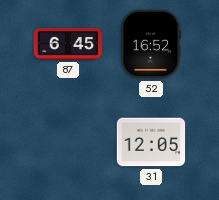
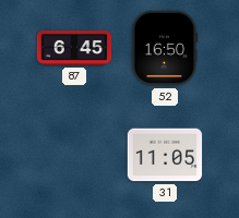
52: 16:52 -> 16:50
31: 12:05 -> 11:05
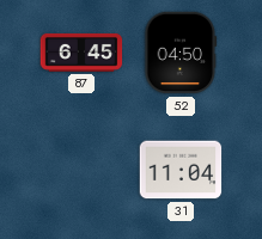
52: 16:50 -> 04:50
31: 11:05 -> 11:04
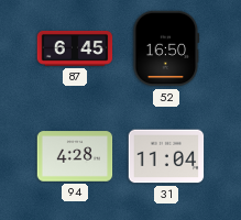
52: 04:50 -> 16:50
94: none -> 4:28
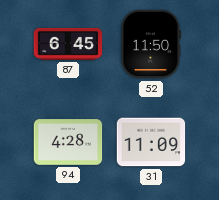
52: 16:50 -> 11:50
31: 11:04 -> 11:09
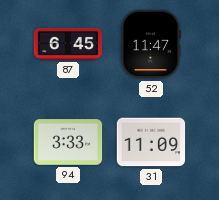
52: 11:50 -> 11:47
94: 4:28 -> 3:33
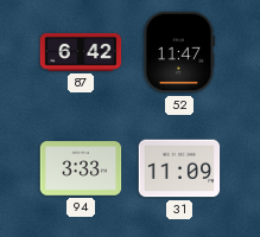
87: 6:45 -> 6:42
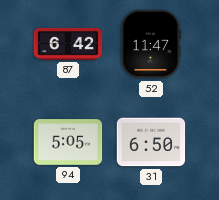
94: 3:33 -> 5:05
31: 11:09 -> 6:50
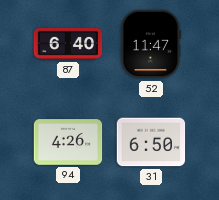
87: 6:42 -> 6:40
94: 5:05 -> 4:26
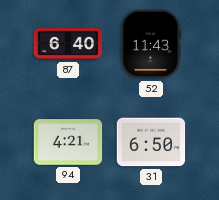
52: 11:47 -> 11:43
94: 4:26 -> 4:21
